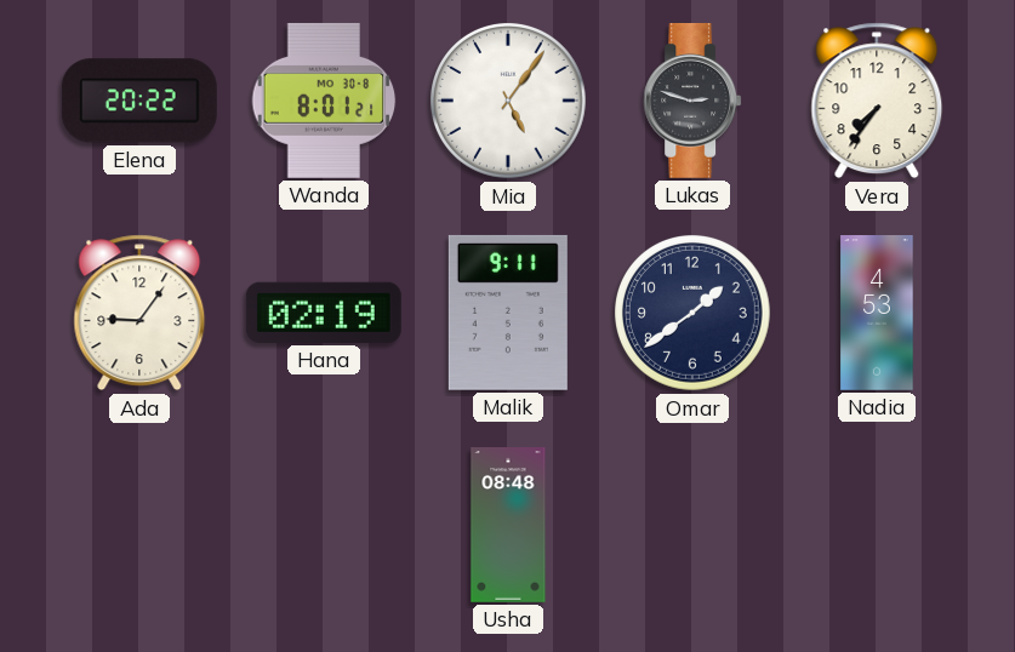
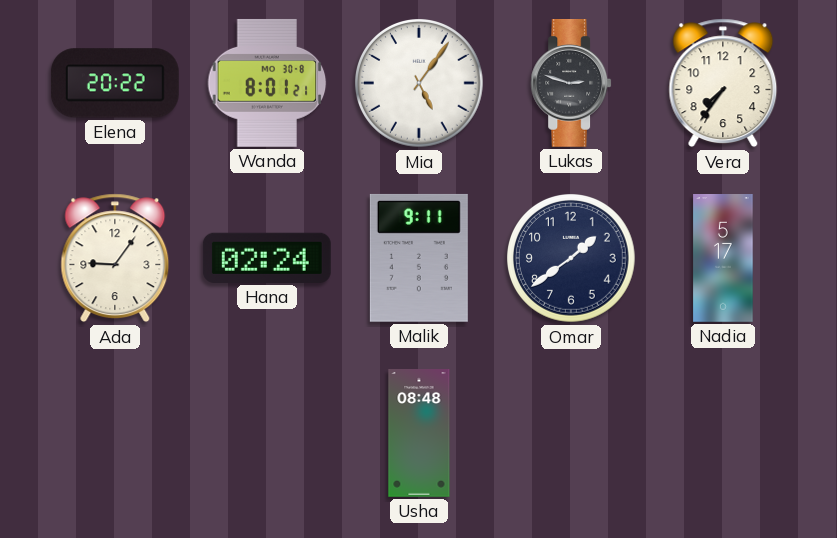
Hana: 02:19 -> 02:24
Nadia: 4:53 -> 5:17
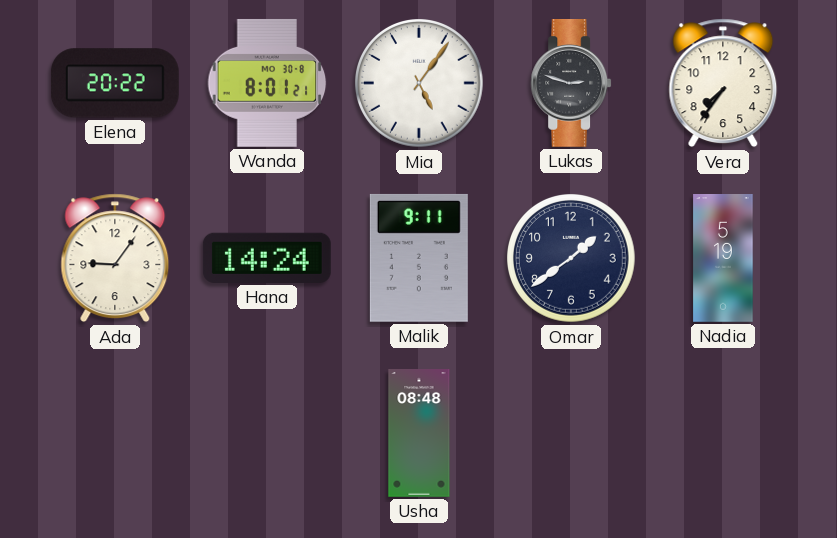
Hana: 02:24 -> 14:24
Nadia: 5:17 -> 5:19
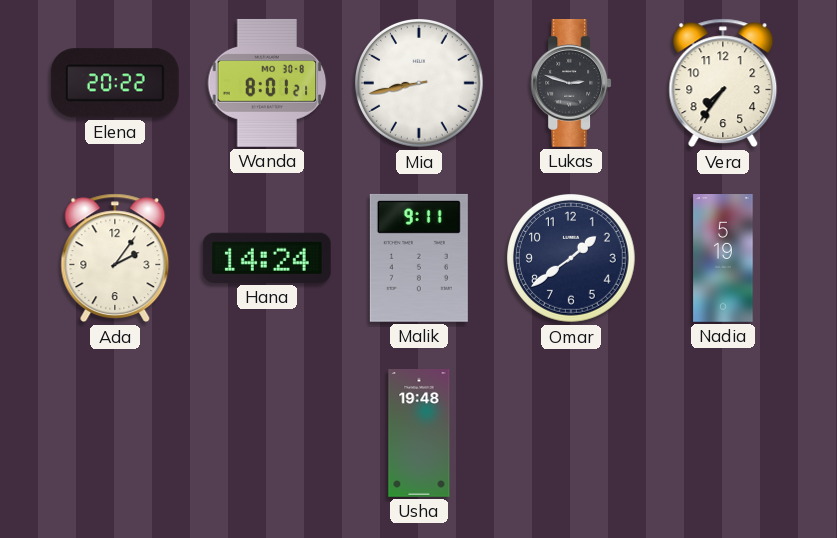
Mia: 5:06 -> 8:43
Ada: 9:06 -> 2:06
Usha: 08:48 -> 19:48
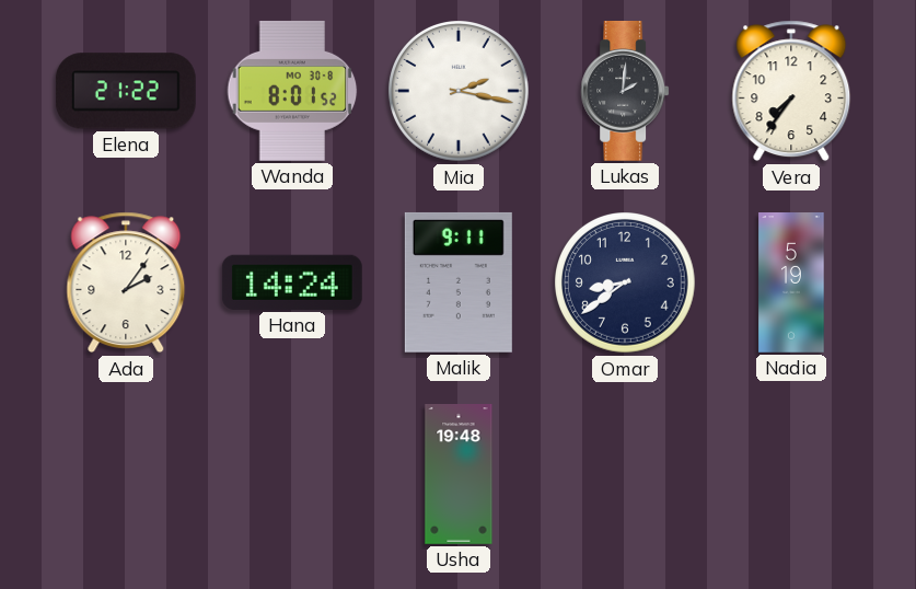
Elena: 20:22 -> 21:22
Wanda: 8:01:21 -> 8:01:52
Mia: 8:43 -> 2:17
Lukas: 2:48 -> 2:01
Omar: 1:39 -> 8:39
